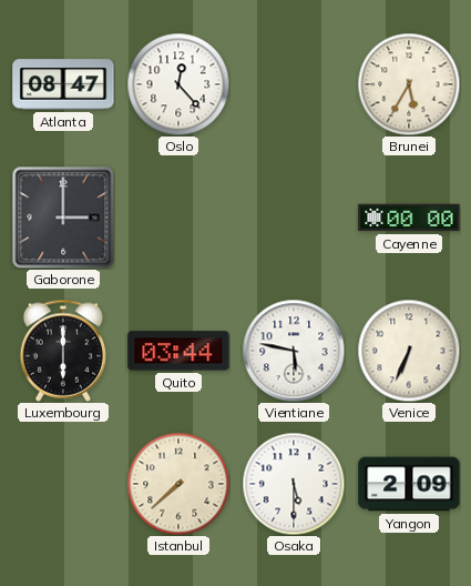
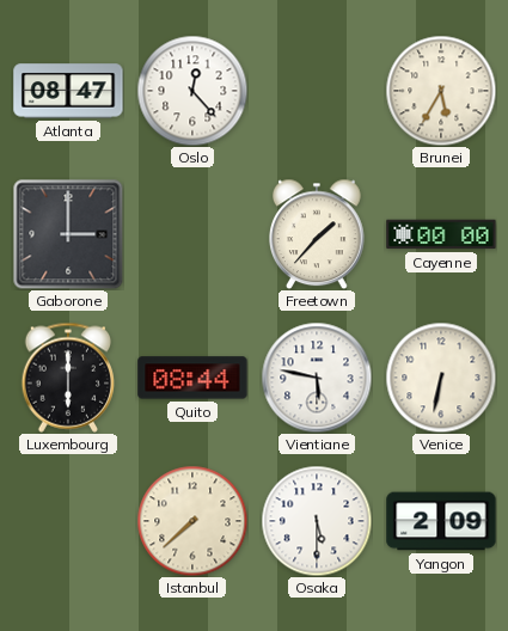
Freetown: none -> 1:37
Quito: 03:44 -> 08:44
Venice: 6:34 -> 6:32
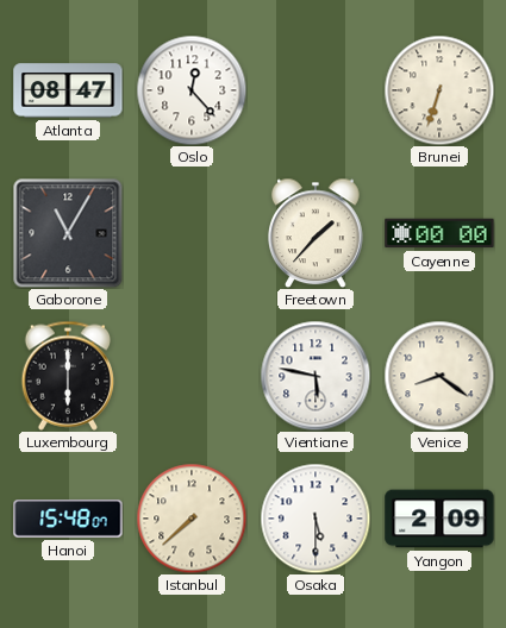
Brunei: 5:35 -> 6:33
Gaborone: 3:00 -> 11:05
Quito: 08:44 -> none
Venice: 6:32 -> 8:21
Hanoi: none -> 15:48
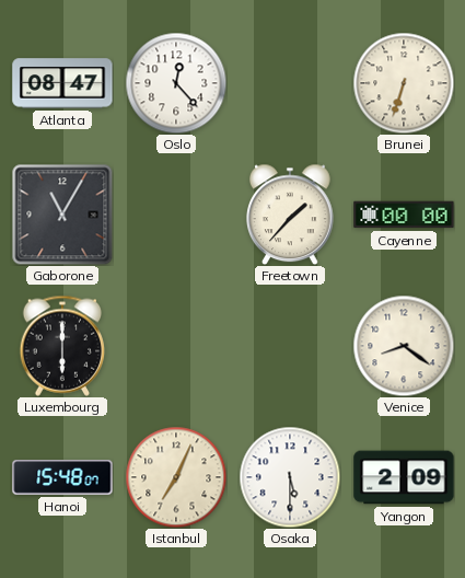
Vientiane: 5:47 -> none
Istanbul: 7:38 -> 7:04
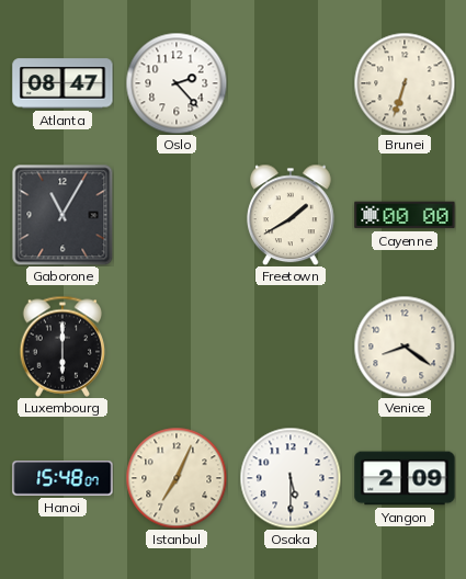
Oslo: 12:23 -> 2:23
Freetown: 1:37 -> 1:40
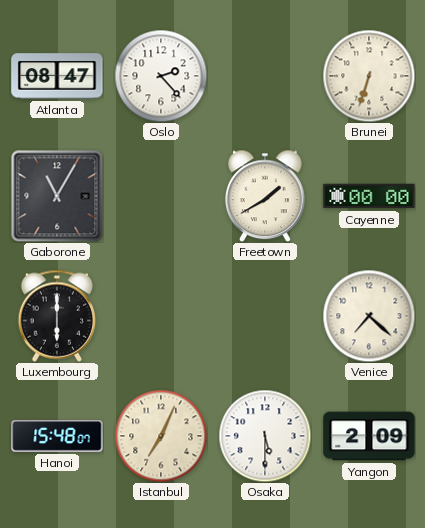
Venice: 8:21 -> 7:22
